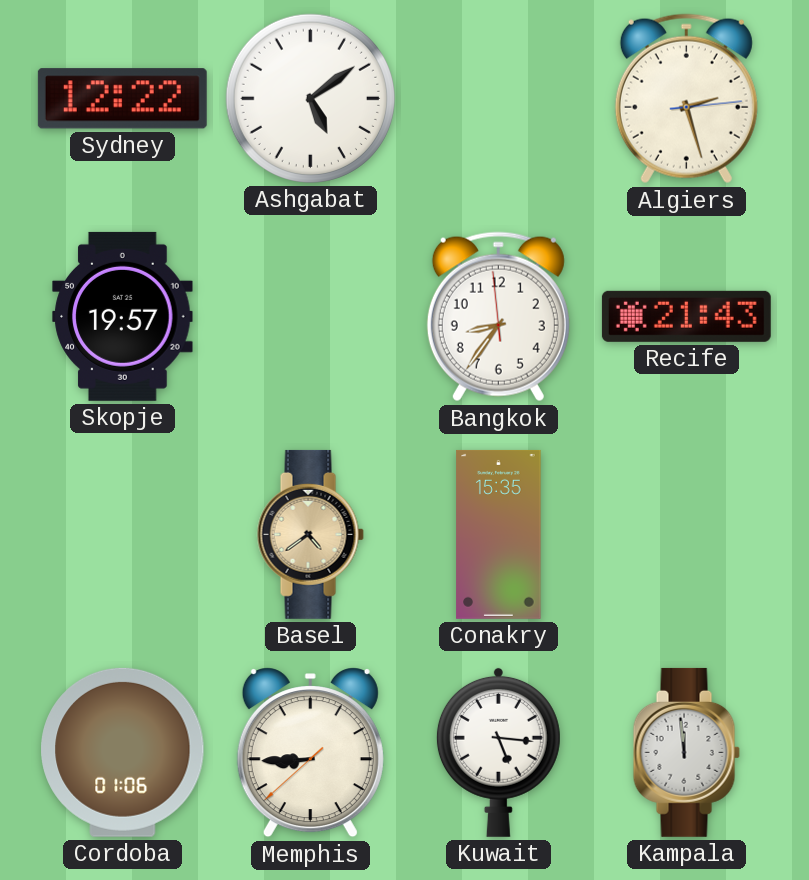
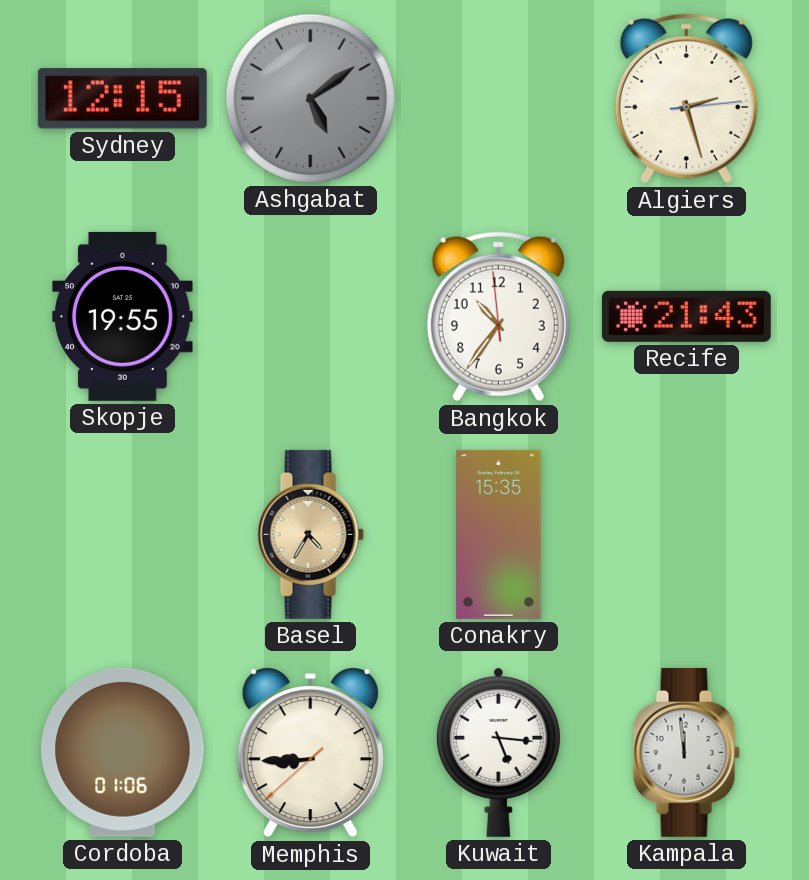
Sydney: 12:22 -> 12:15
Ashgabat dial: white -> grey
Skopje: 19:57 -> 19:55
Bangkok: 8:35 -> 10:35
Basel: 4:39 -> 4:35
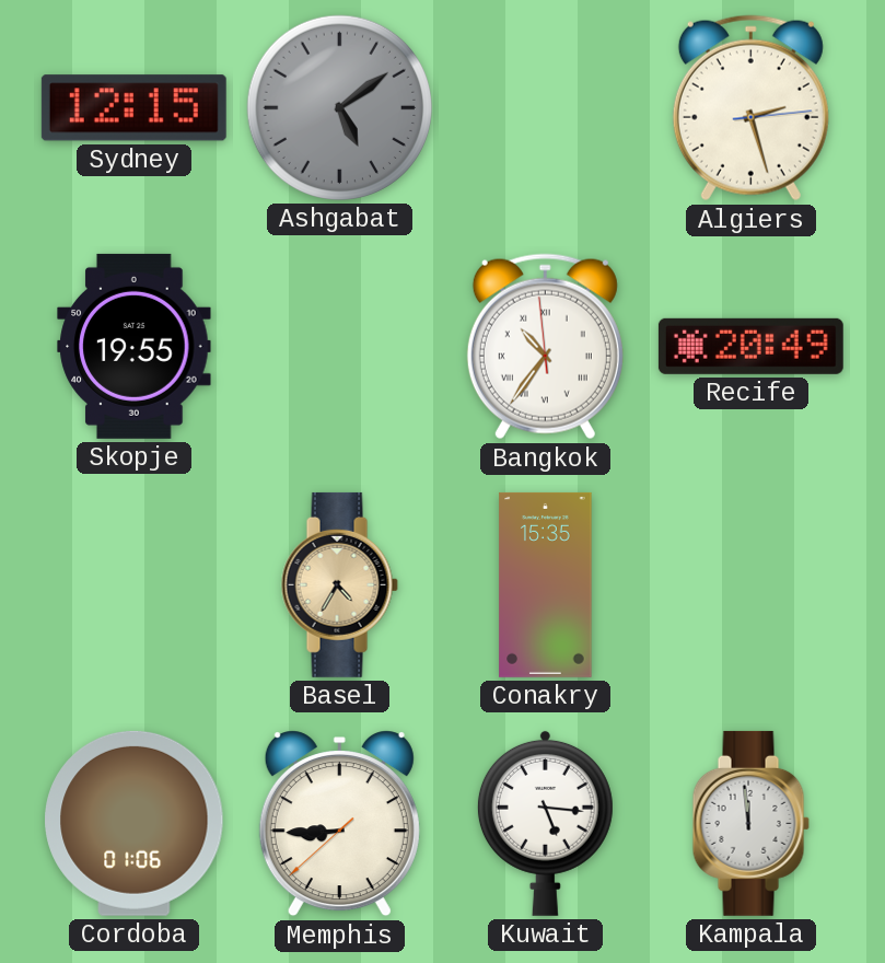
Bangkok numerals: Arabic -> Roman
Recife: 21:43 -> 20:49
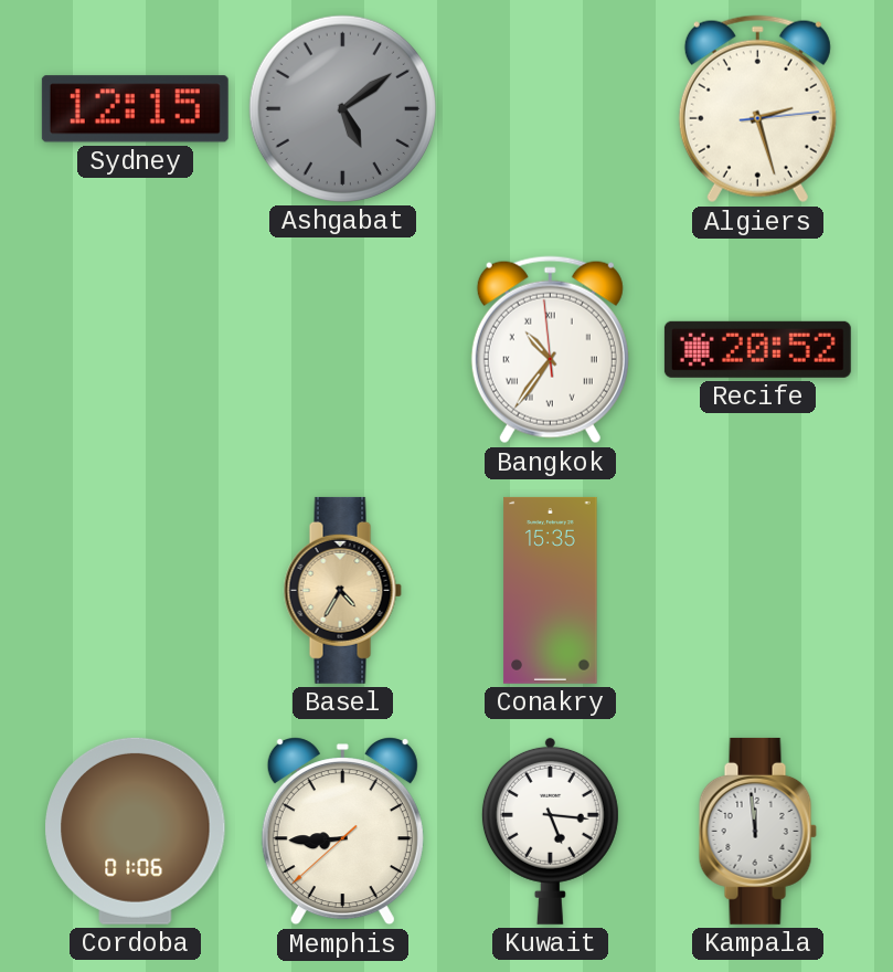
Skopje: 19:55 -> none
Recife: 20:49 -> 20:52
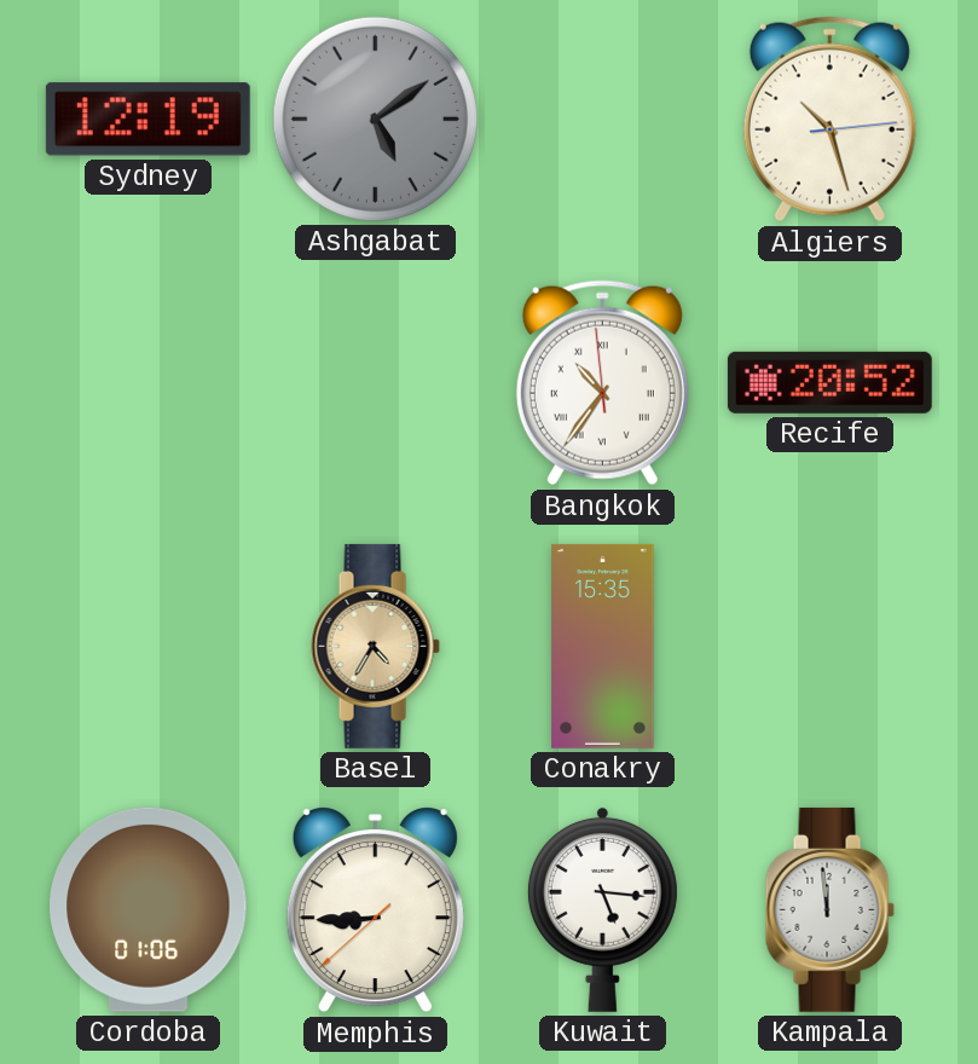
Sydney: 12:15 -> 12:19
Algiers: 2:27 -> 10:27
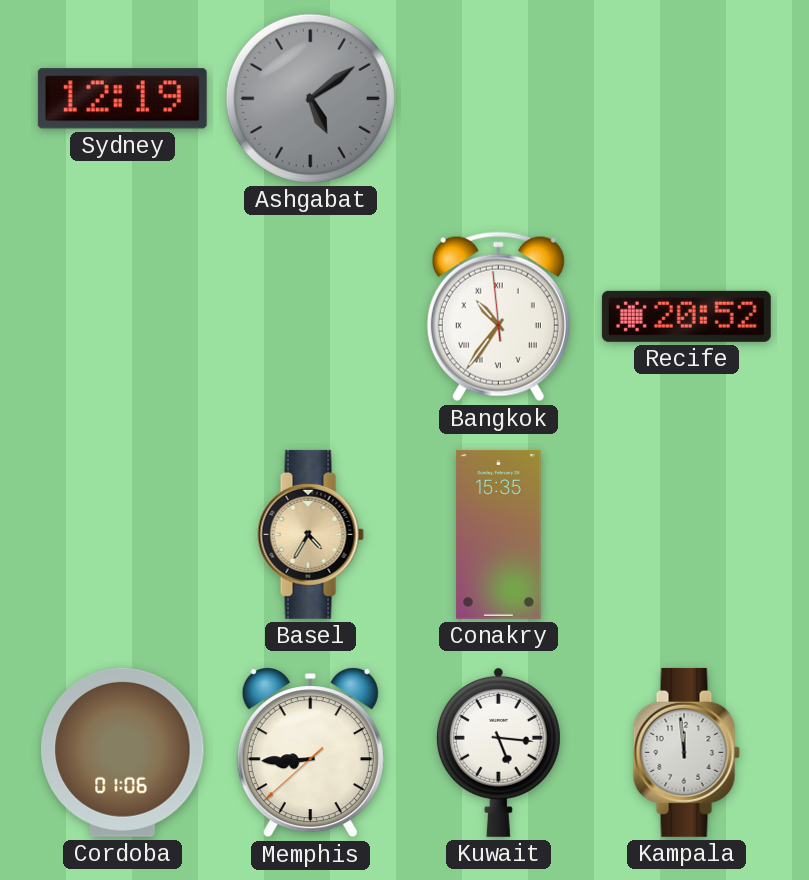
Algiers: 10:27 -> none
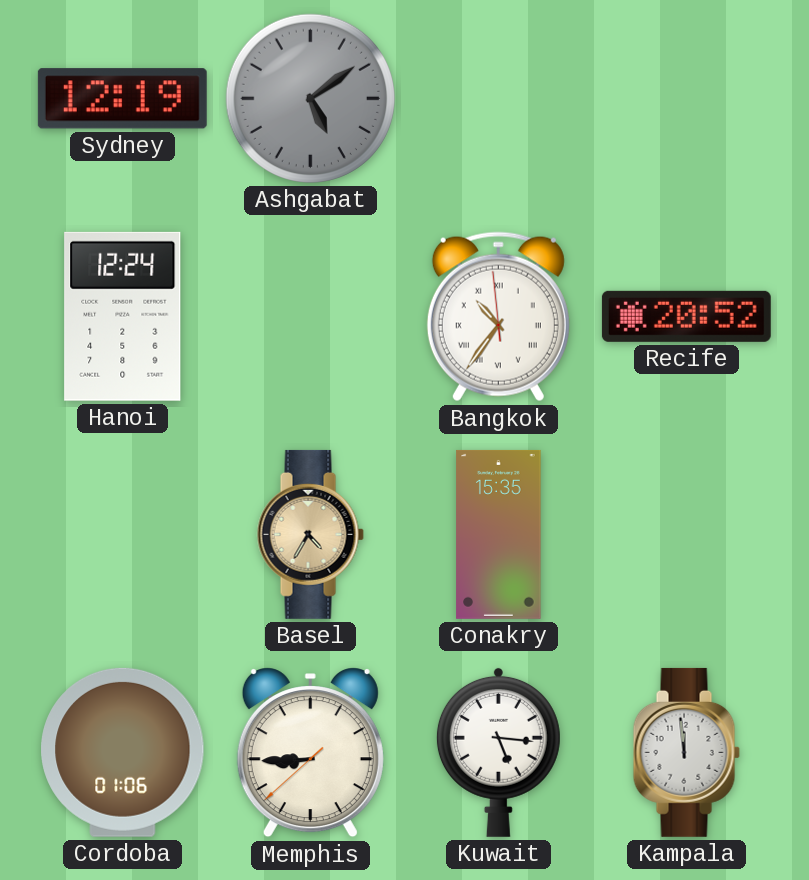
Hanoi: none -> 12:24
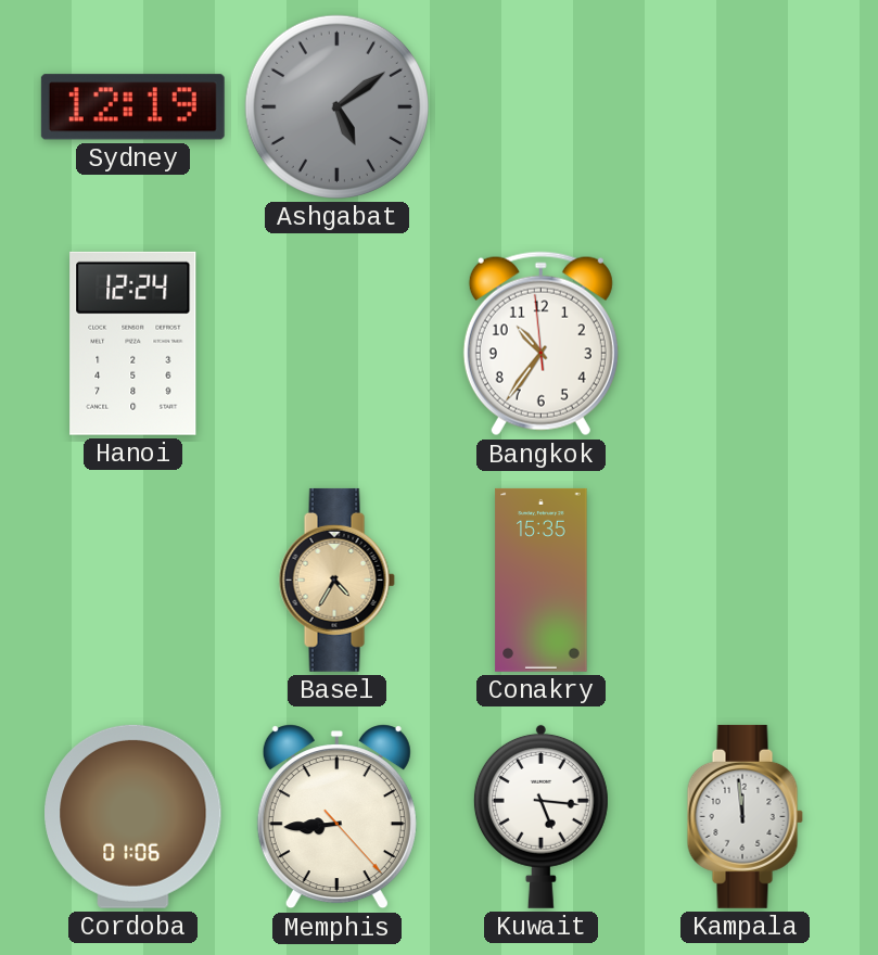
Bangkok numerals: Roman -> Arabic
Recife: 20:52 -> none
Memphis: 8:44:38 -> 8:44:23
